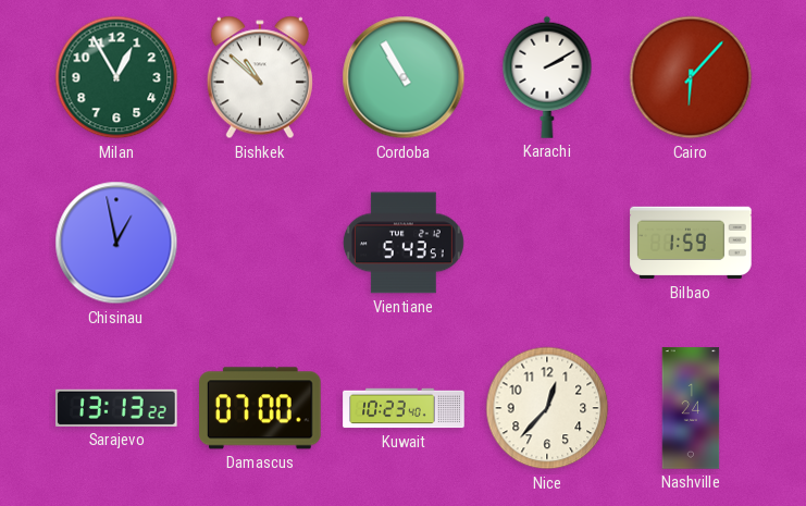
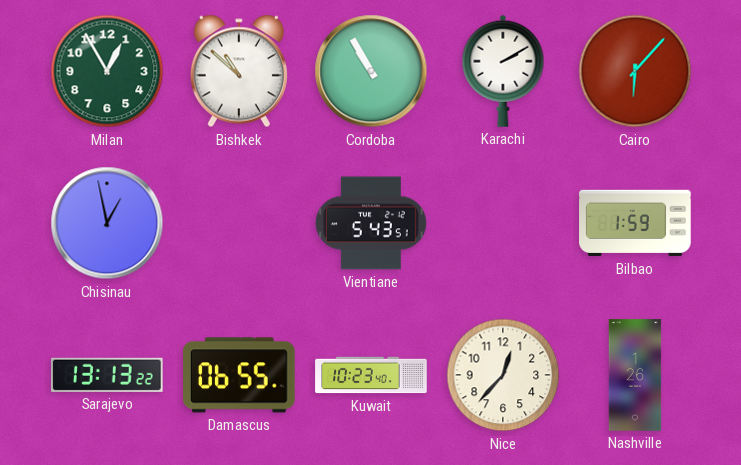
Damascus: 07:00 -> 06:55
Nashville: 1:24 -> 1:26
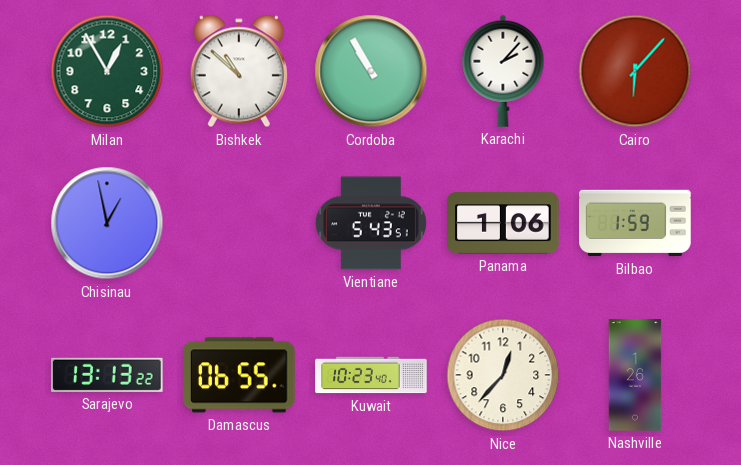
Karachi: 2:10 -> 2:07
Panama: none -> 1:06
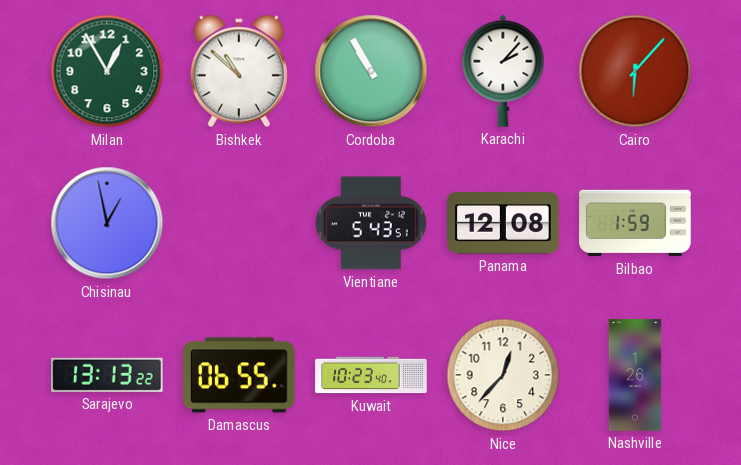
Panama: 1:06 -> 12:08
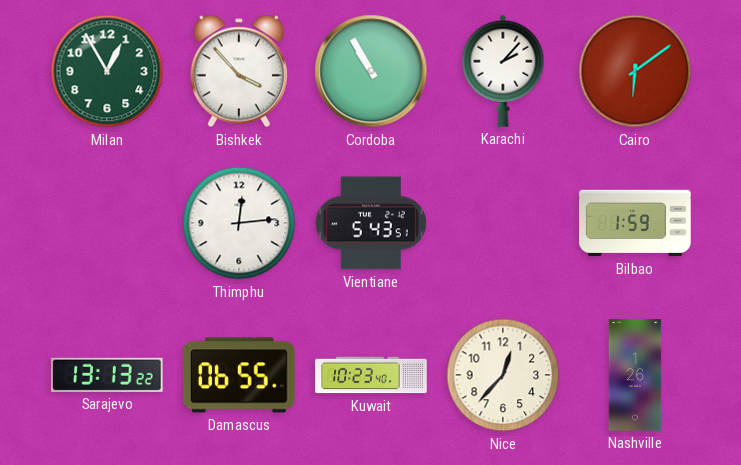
Bishkek: 10:52 -> 3:53
Cairo: 6:07 -> 6:09
Chisinau: 12:58 -> none
Thimphu: none -> 12:14
Panama: 12:08 -> none
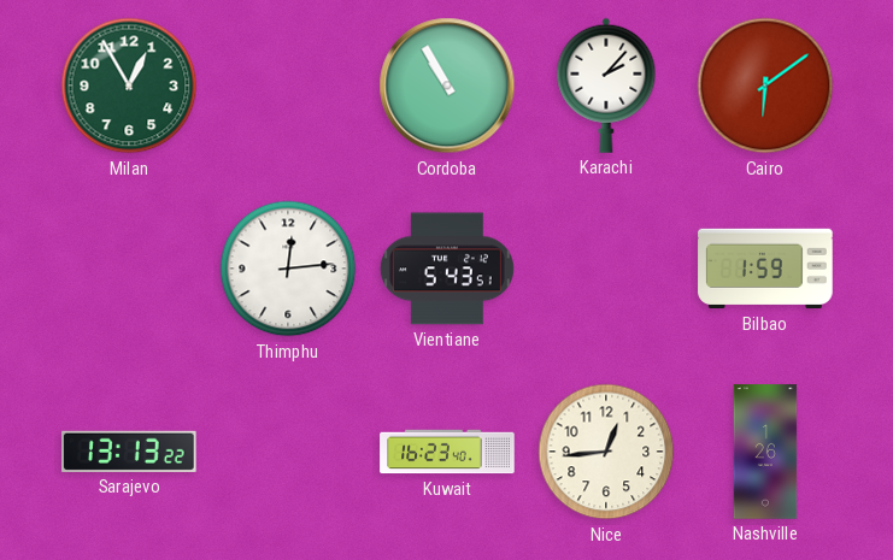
Bishkek: 3:53 -> none
Damascus: 06:55 -> none
Kuwait: 10:23 -> 16:23
Nice: 12:37 -> 12:44
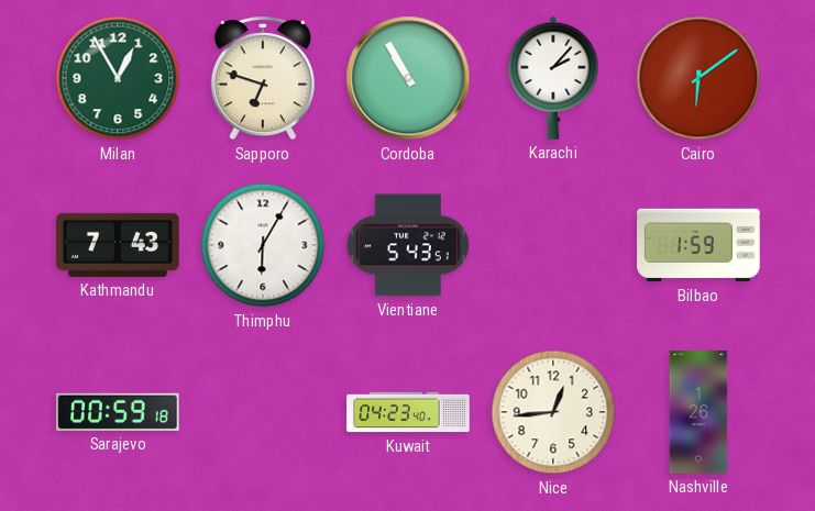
Sapporo: none -> 6:48
Kathmandu: none -> 7:43
Thimphu: 12:14 -> 6:05
Sarajevo: 13:13 -> 00:59
Kuwait: 16:23 -> 04:23
